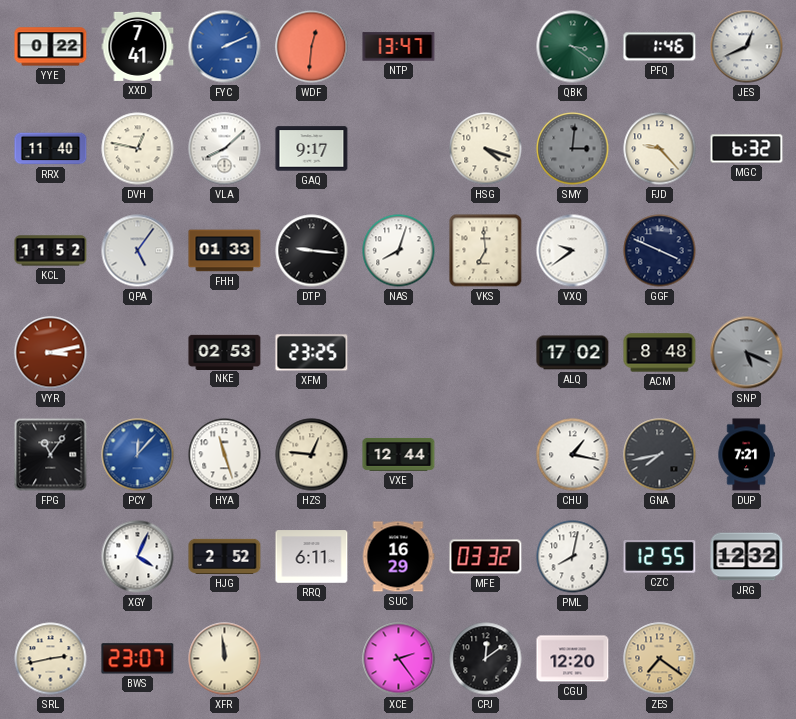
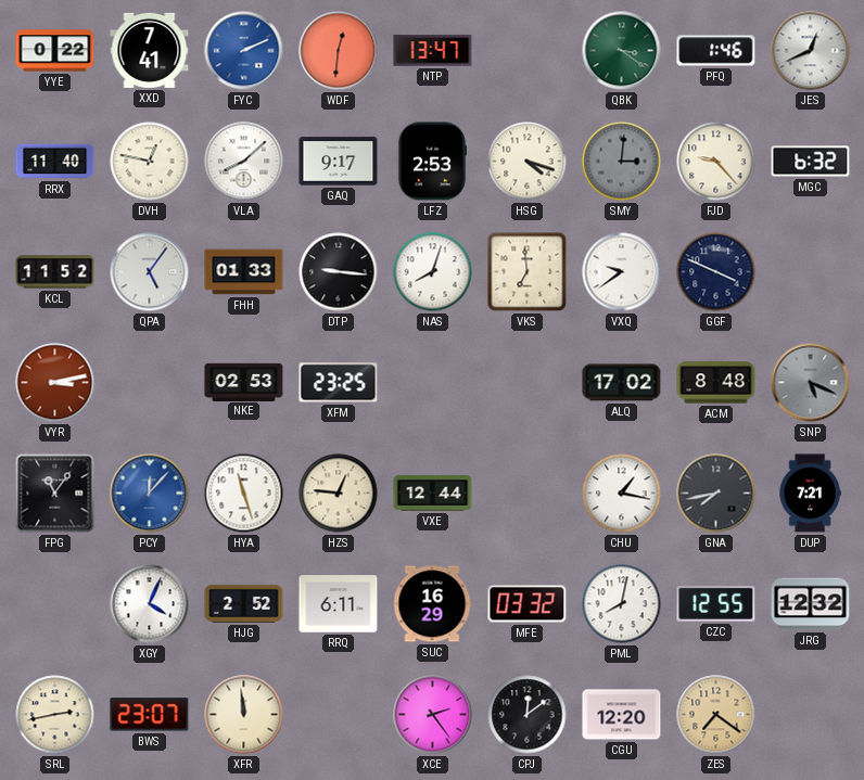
LFZ: none -> 2:53
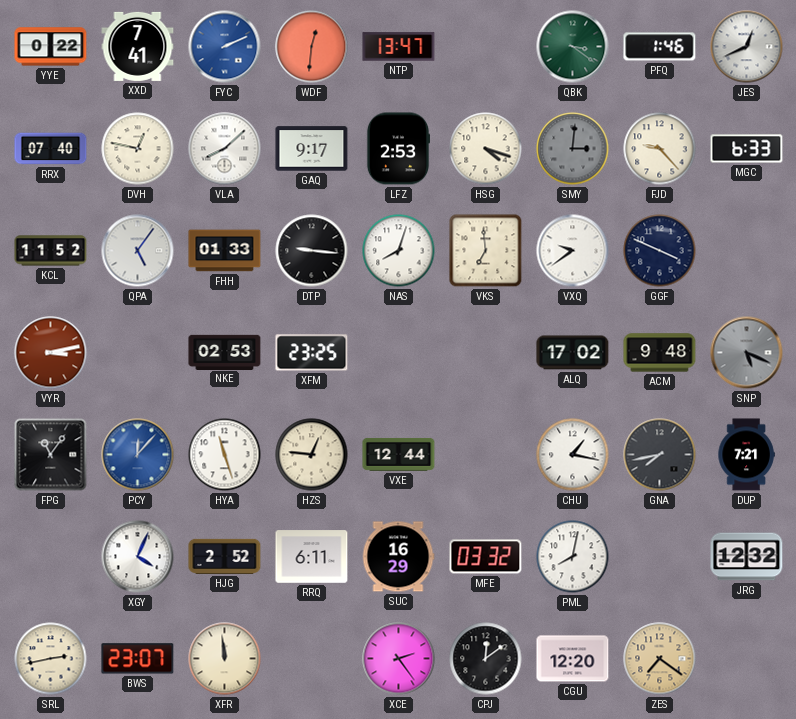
RRX: 11:40 -> 07:40
MGC: 6:32 -> 6:33
ACM: 8:48 -> 9:48
CZC: 12:55 -> none
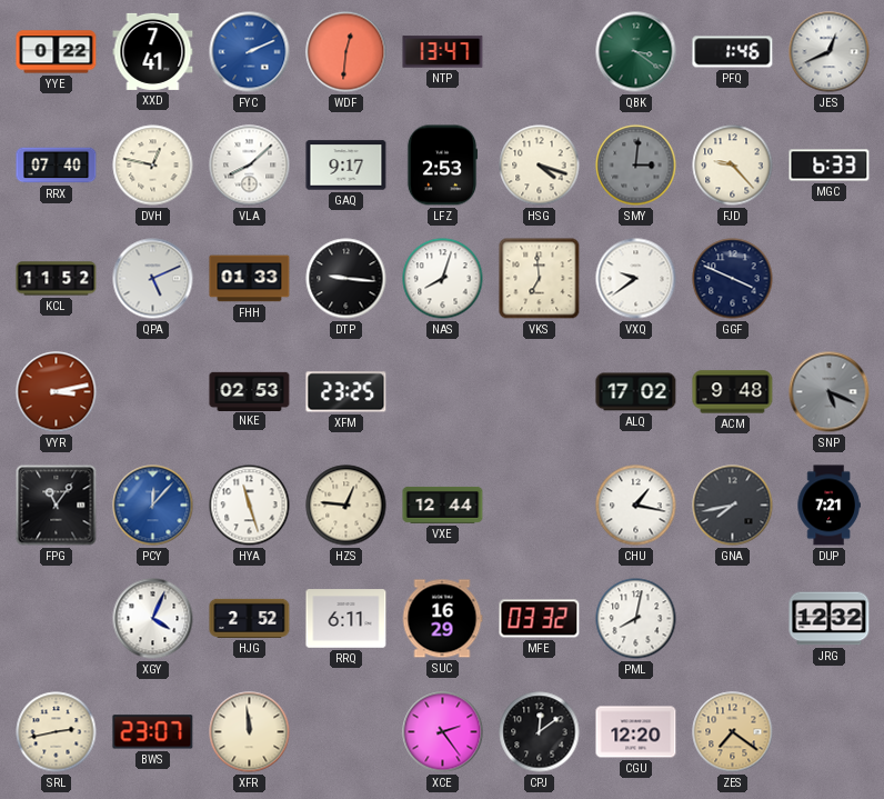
QPA: 5:06 -> 5:11
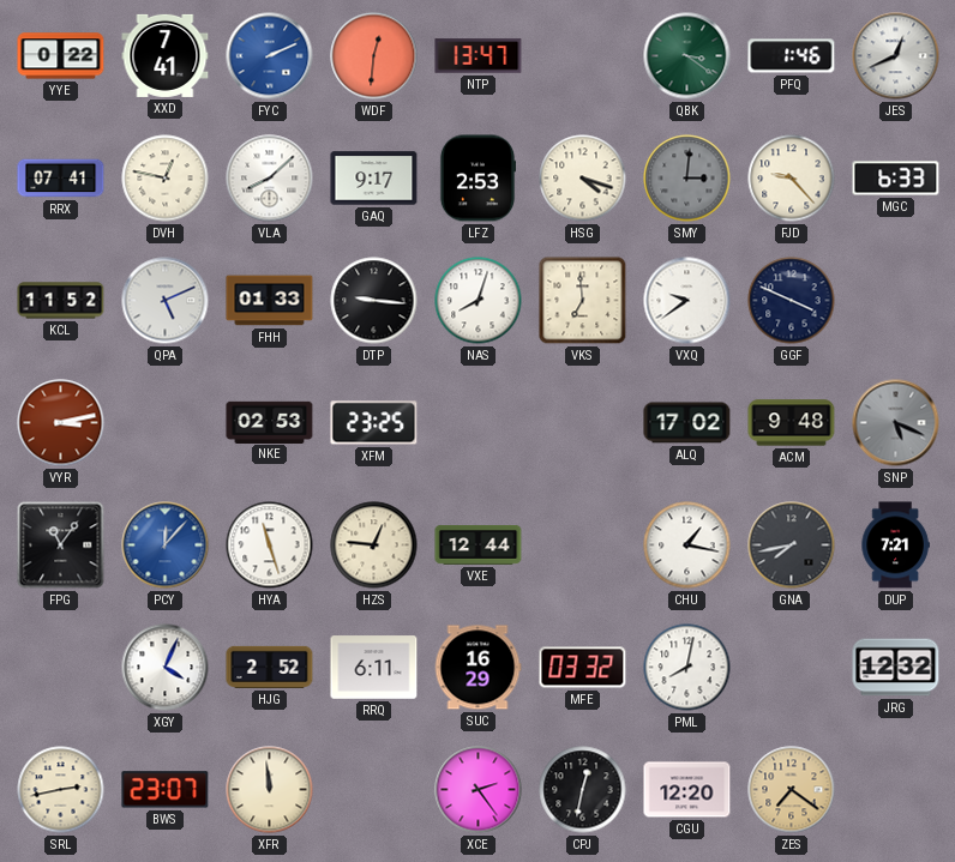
RRX: 07:40 -> 07:41
CPJ: 12:09 -> 12:32
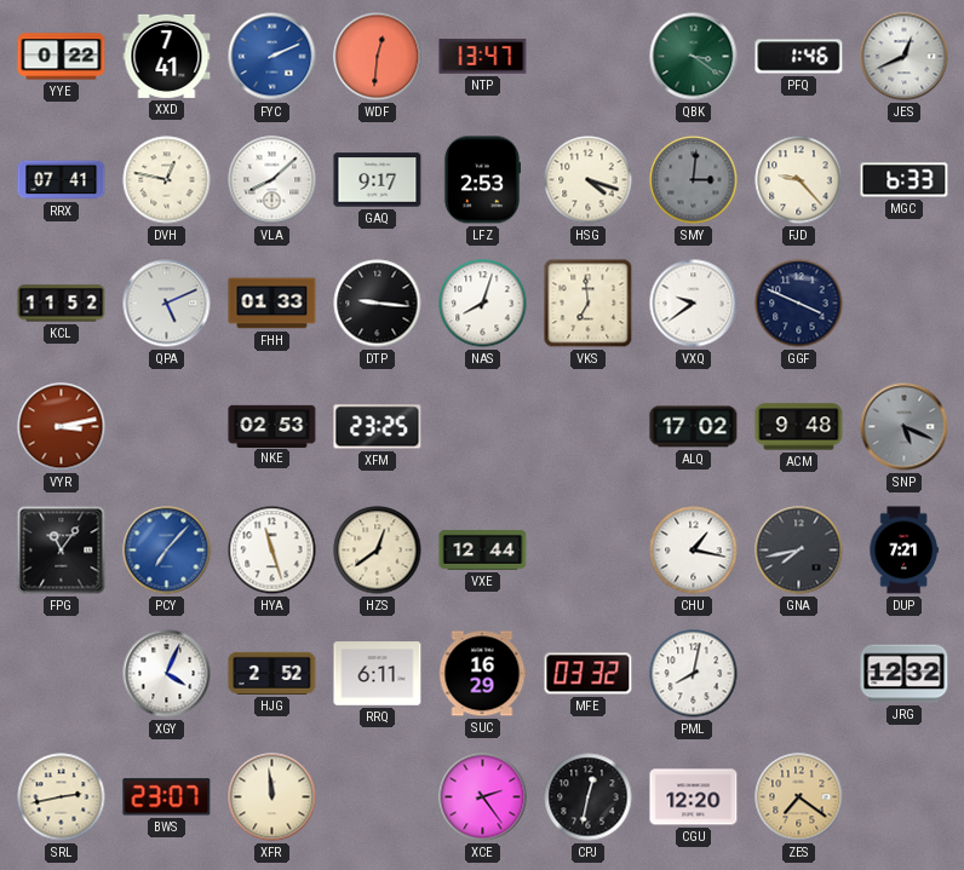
PCY: 12:07 -> 7:07
HZS: 12:46 -> 12:39
